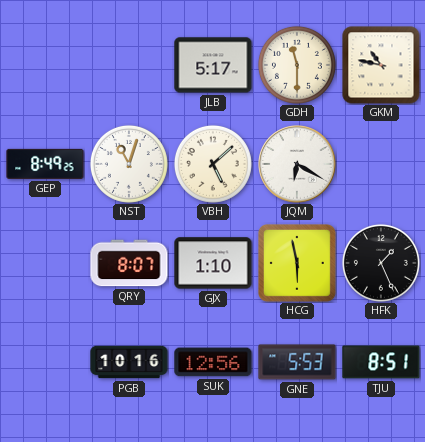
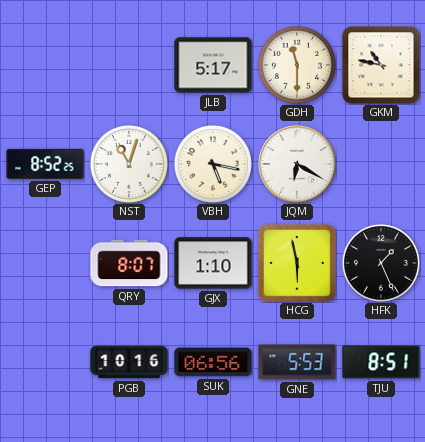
GEP: 8:49 -> 8:52
VBH: 5:08 -> 5:17
SUK: 12:56 -> 06:56
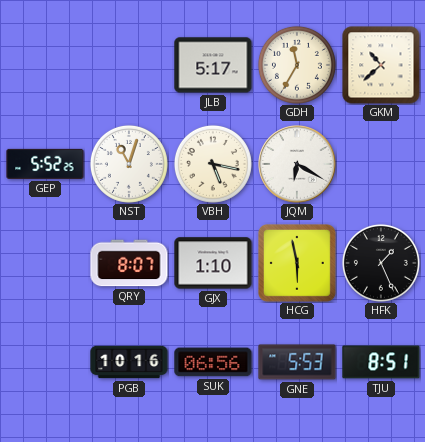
GDH: 11:30 -> 11:35
GKM: 10:47 -> 10:38
GEP: 8:52 -> 5:52
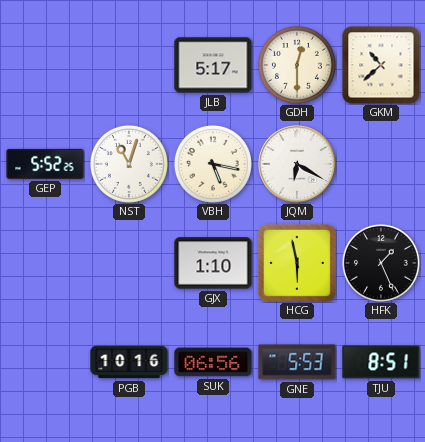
GDH: 11:35 -> 12:30
QRY: 8:07 -> none
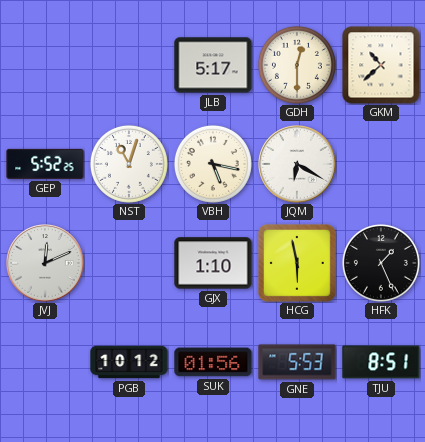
JVJ: none -> 12:11
PGB: 10:16 -> 10:12
SUK: 06:56 -> 01:56
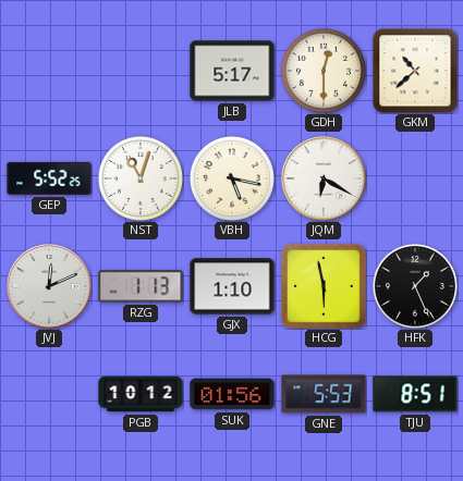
RZG: none -> 1:13
